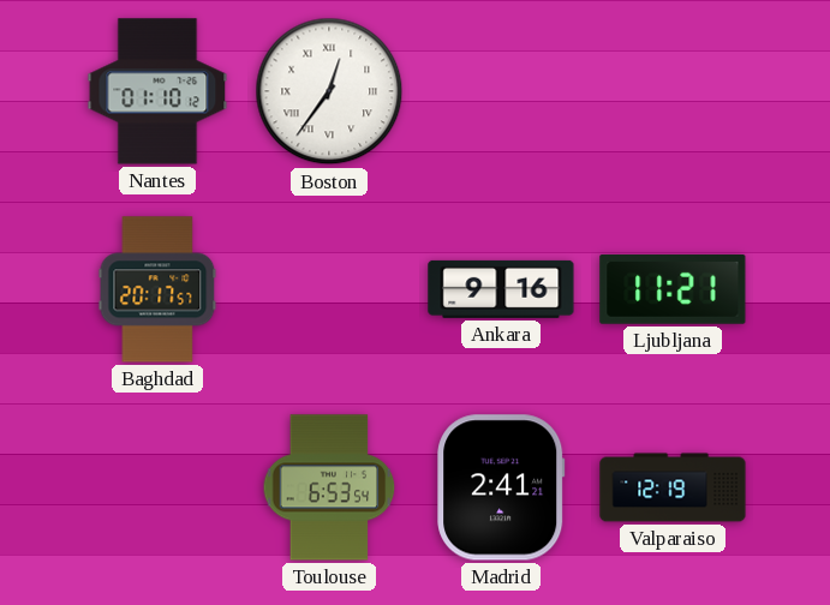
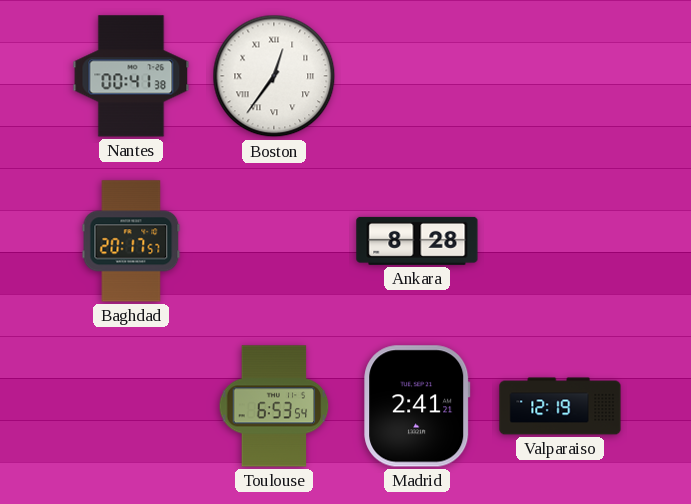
Nantes: 01:10 -> 00:41
Ankara: 9:16 -> 8:28
Ljubljana: 11:21 -> none
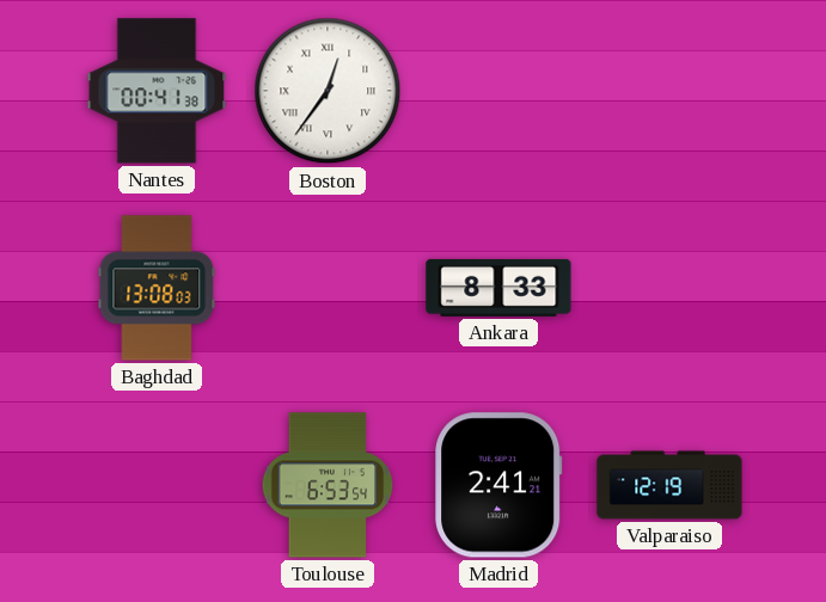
Baghdad: 20:17 -> 13:08
Ankara: 8:28 -> 8:33
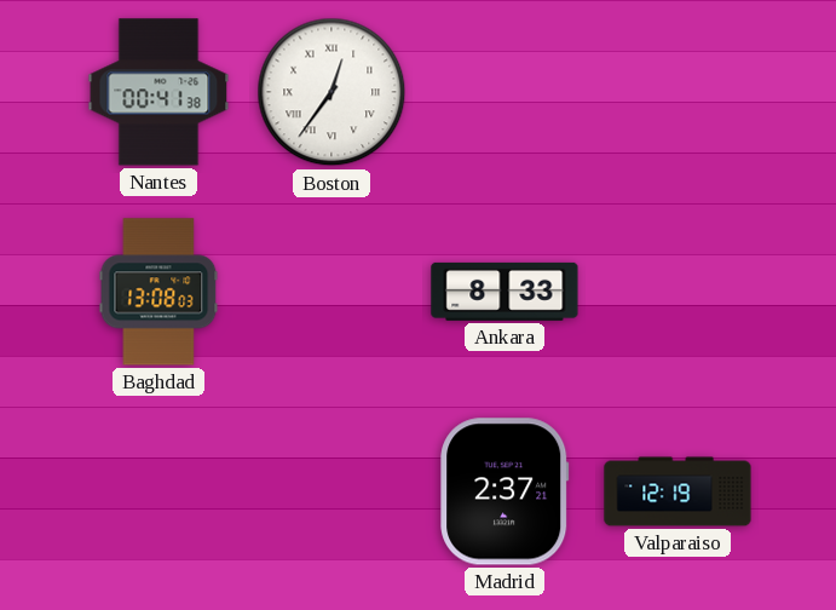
Toulouse: 6:53 -> none
Madrid: 2:41 -> 2:37
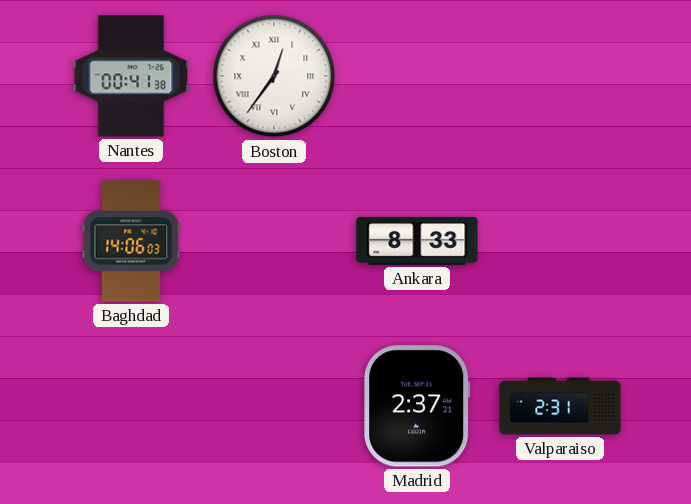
Baghdad: 13:08 -> 14:06
Valparaiso: 12:19 -> 2:31
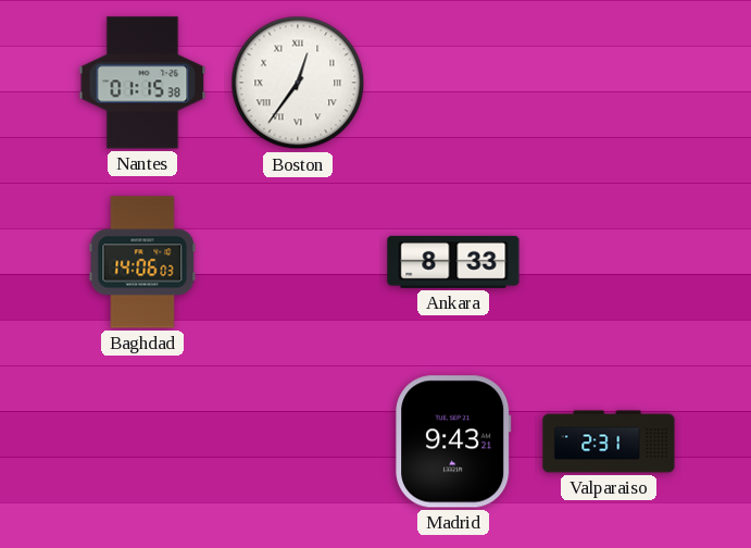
Nantes: 00:41 -> 01:15
Madrid: 2:37 -> 9:43
